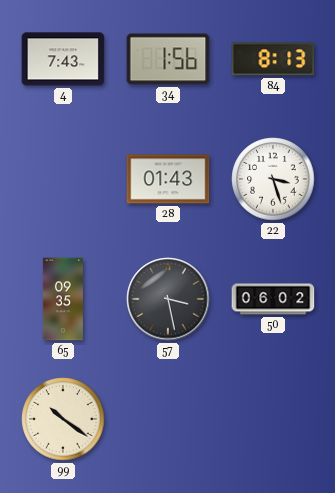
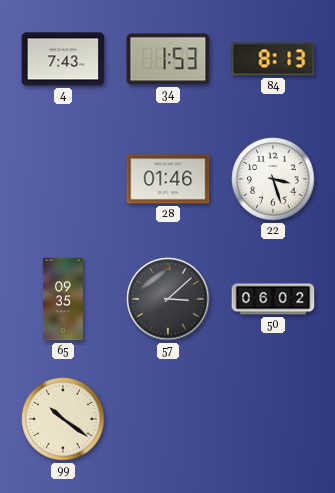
34: 1:56 -> 1:53
28: 01:43 -> 01:46
57: 3:28 -> 3:08
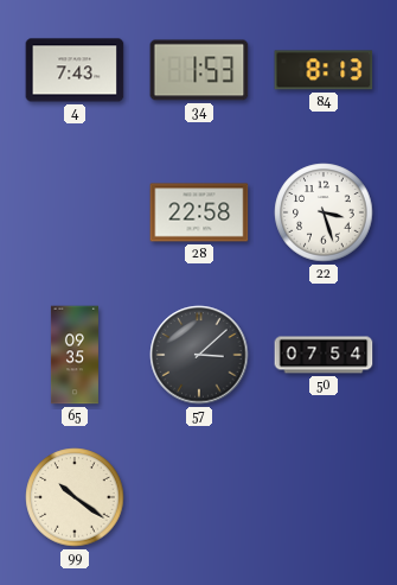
28: 01:46 -> 22:58
50: 06:02 -> 07:54
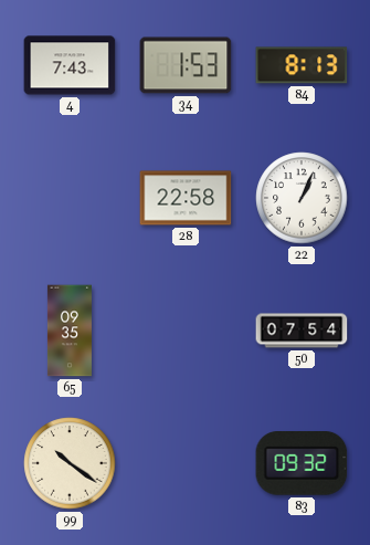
22: 3:27 -> 1:04
57: 3:08 -> none
83: none -> 09:32
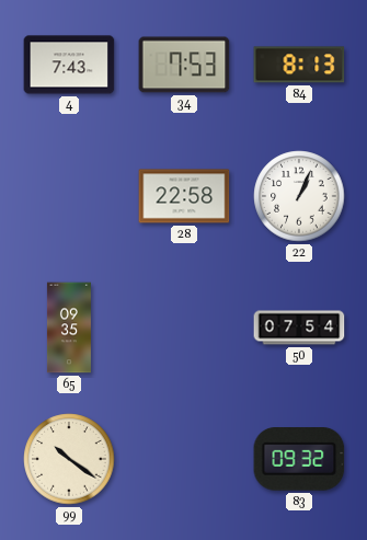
34: 1:53 -> 7:53
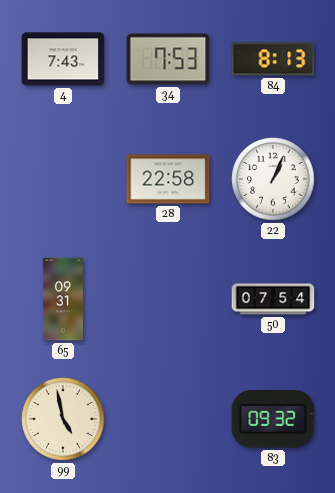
65: 09:35 -> 09:31
99: 10:21 -> 4:58
